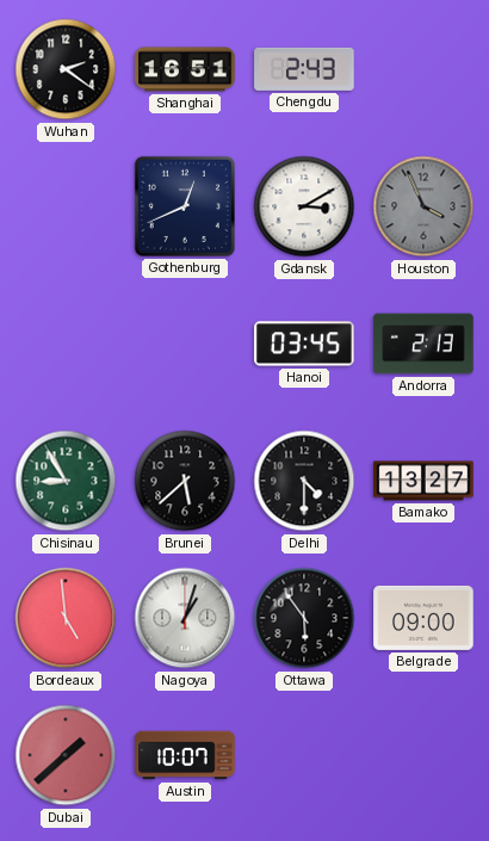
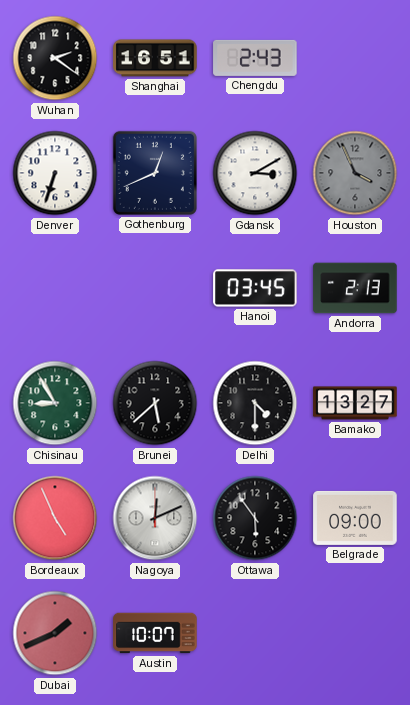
Denver: none -> 6:33
Bordeaux: 4:59 -> 4:56
Nagoya: 1:03 -> 12:11
Dubai: 1:38 -> 1:41
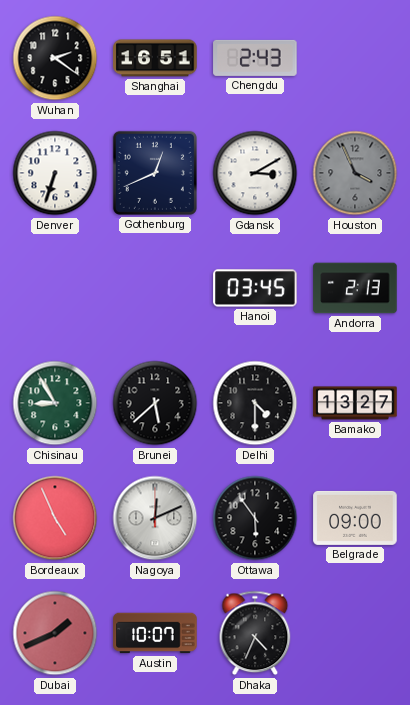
Dhaka: none -> 4:34
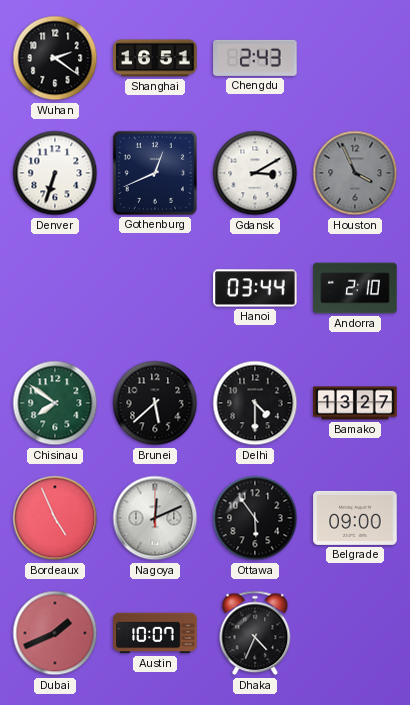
Hanoi: 03:45 -> 03:44
Andorra: 2:13 -> 2:10
Chisinau: 8:55 -> 7:51
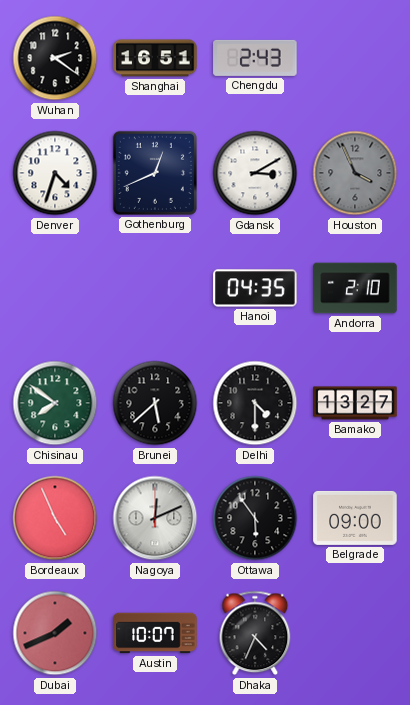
Denver: 6:33 -> 4:33
Hanoi: 03:44 -> 04:35
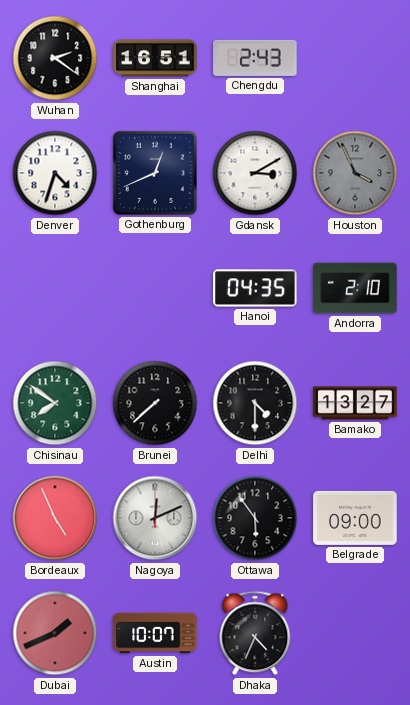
Brunei: 5:38 -> 7:38
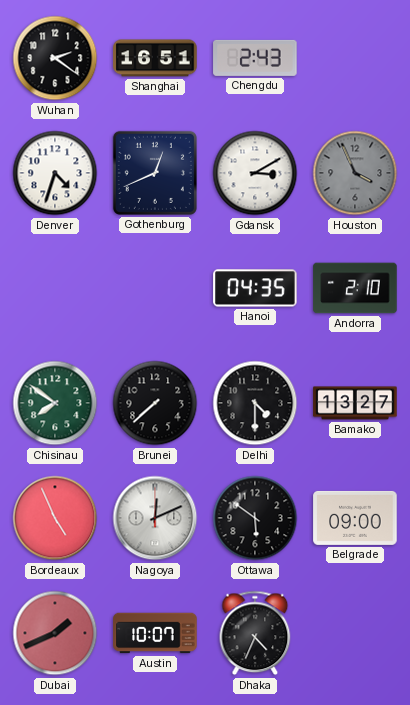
Ottawa: 5:54 -> 5:51
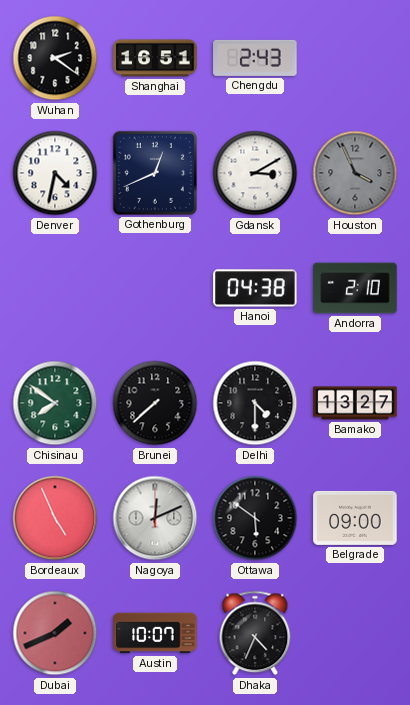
Denver: 4:33 -> 4:32
Hanoi: 04:35 -> 04:38
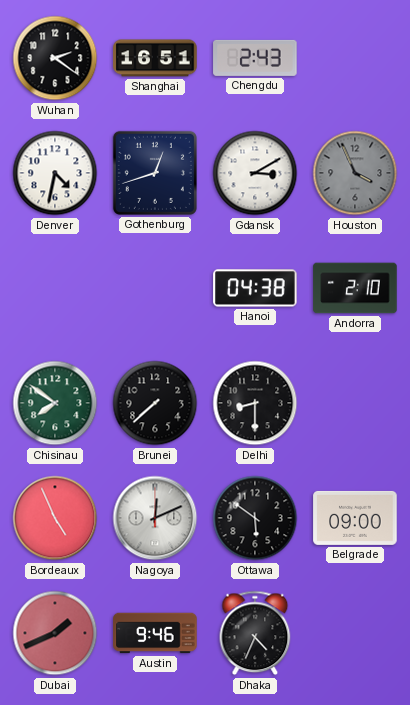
Gothenburg: 12:41 -> 12:42
Delhi: 4:30 -> 8:30
Bamako: 13:27 -> none
Austin: 10:07 -> 9:46
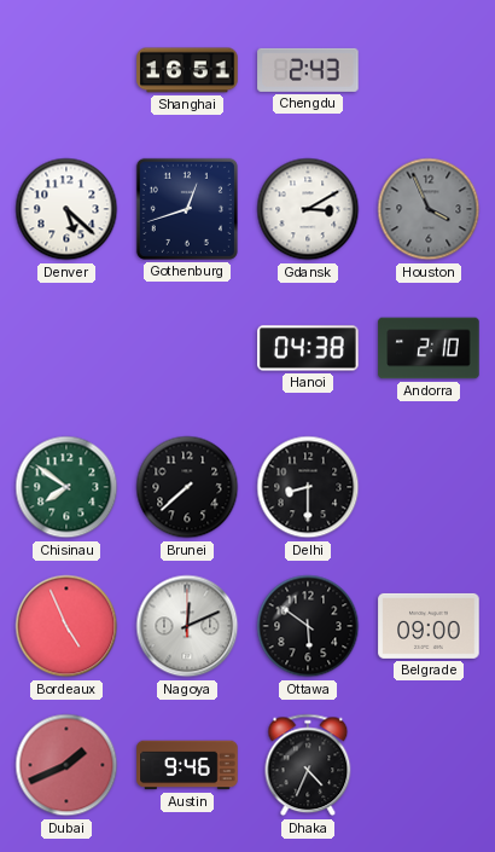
Wuhan: 2:21 -> none
Denver: 4:32 -> 5:22
